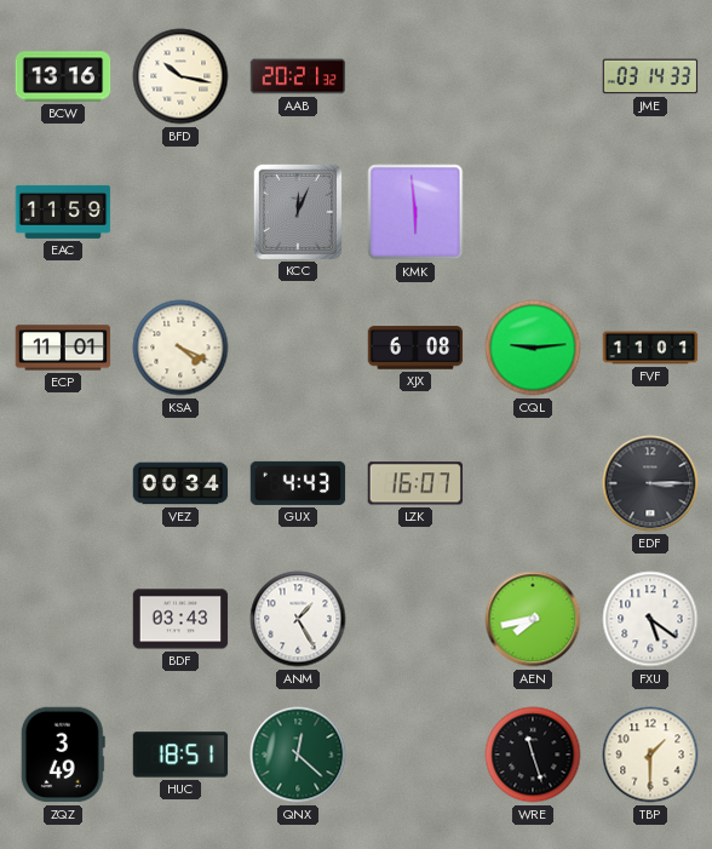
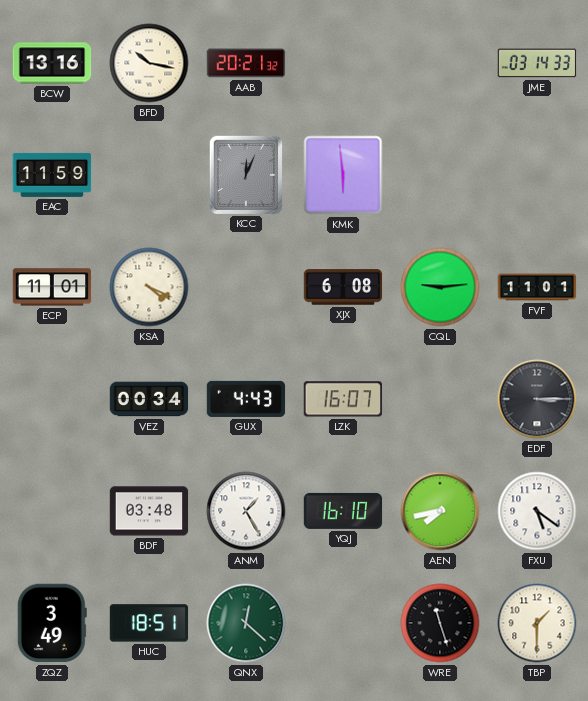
BDF: 03:43 -> 03:48
YQJ: none -> 16:10
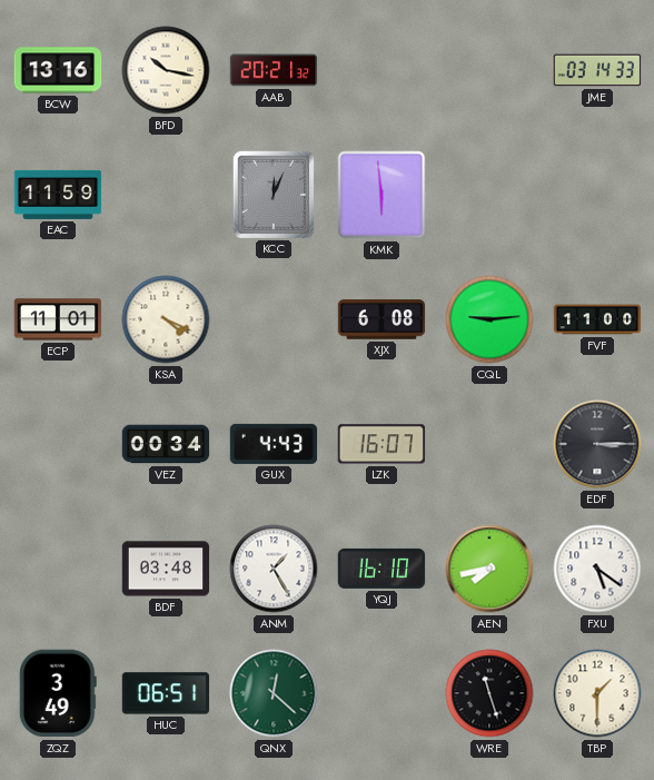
FVF: 11:01 -> 11:00
HUC: 18:51 -> 06:51
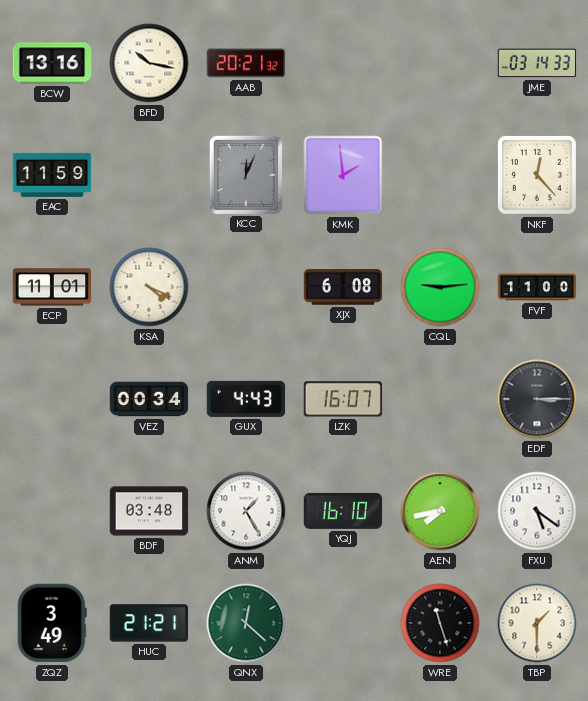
KMK: 5:59 -> 1:59
NKF: none -> 12:23
HUC: 06:51 -> 21:21
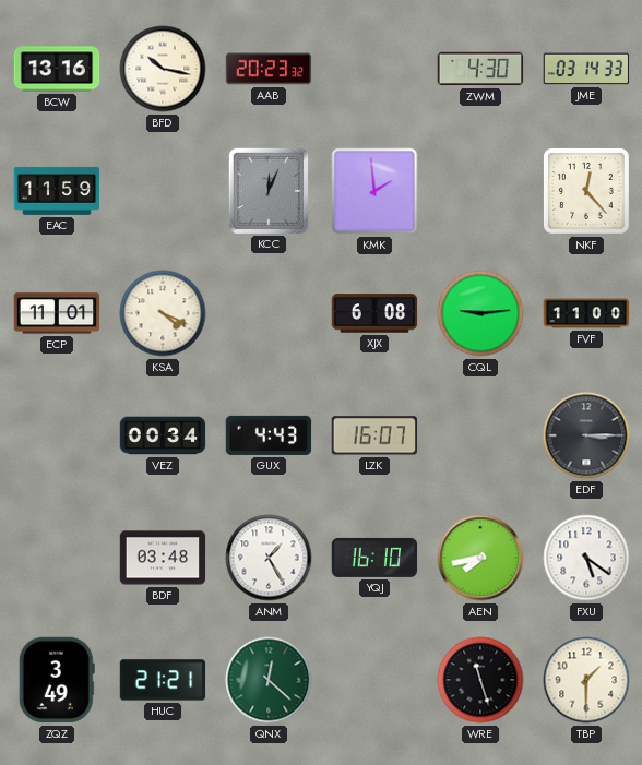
AAB: 20:21 -> 20:23
ZWM: none -> 4:30
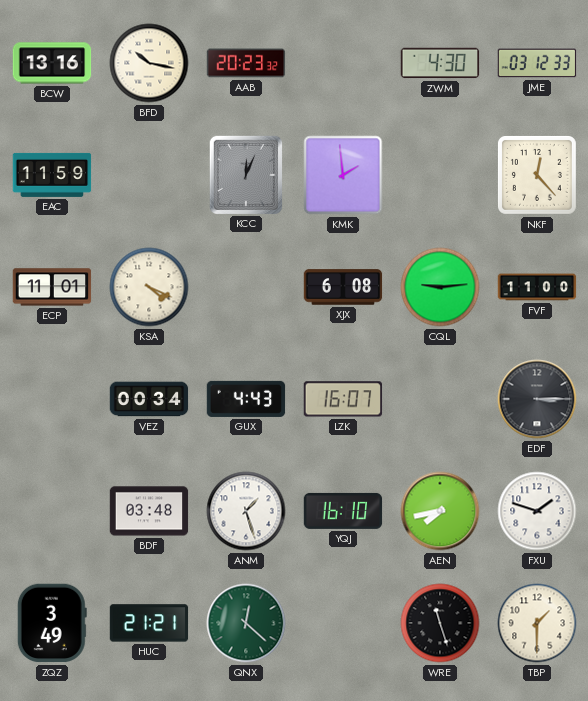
JME: 03:14 -> 03:12
ANM: 1:25 -> 1:27
FXU: 5:21 -> 1:48
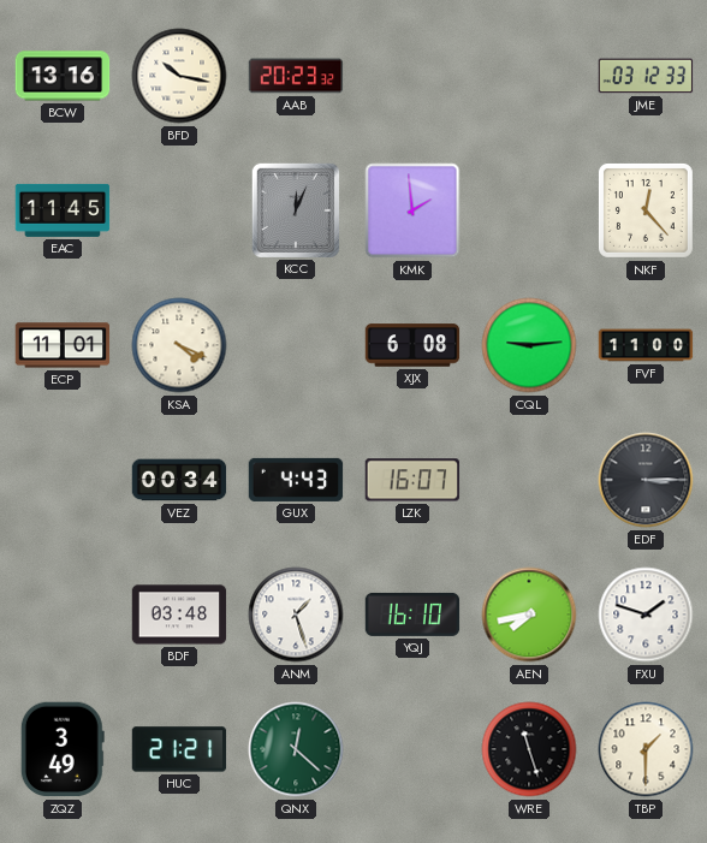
ZWM: 4:30 -> none
EAC: 11:59 -> 11:45
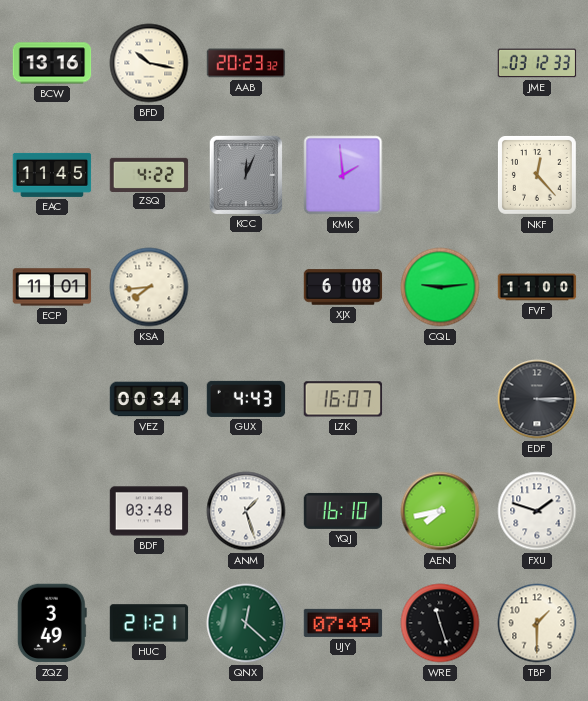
ZSQ: none -> 4:22
KSA: 4:19 -> 7:44
UJY: none -> 07:49
